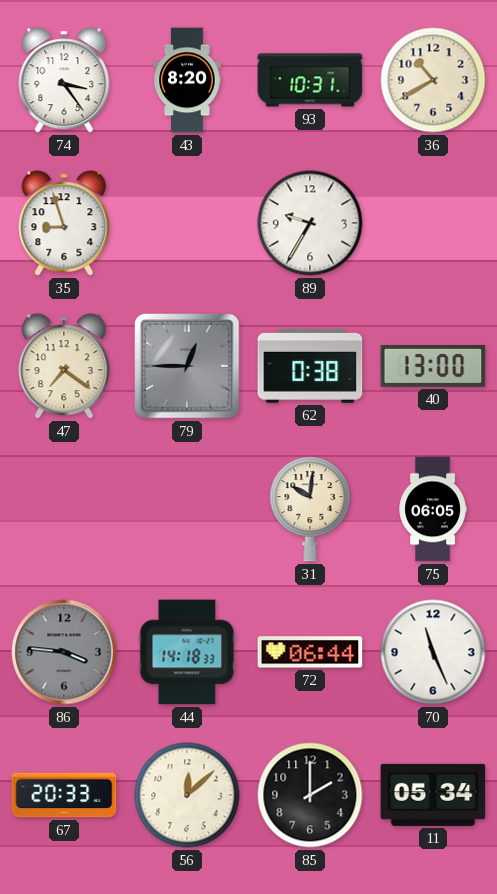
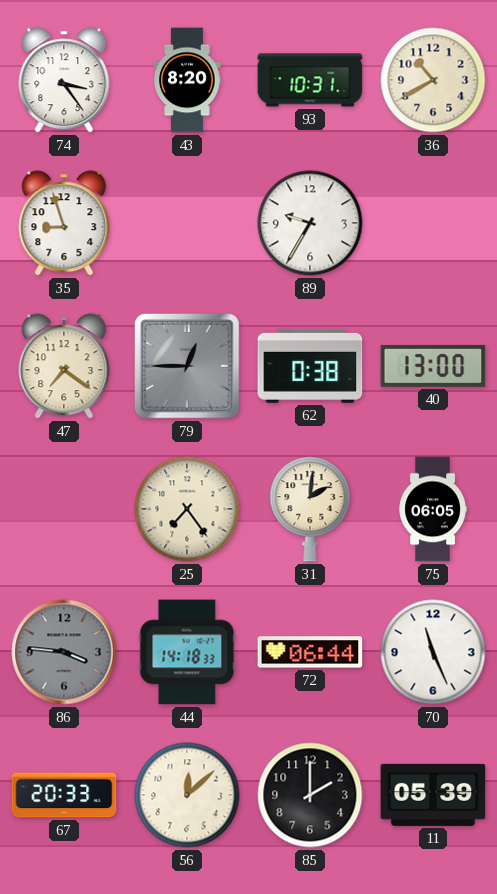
25: none -> 7:24
31: 10:01 -> 2:01
11: 05:34 -> 05:39
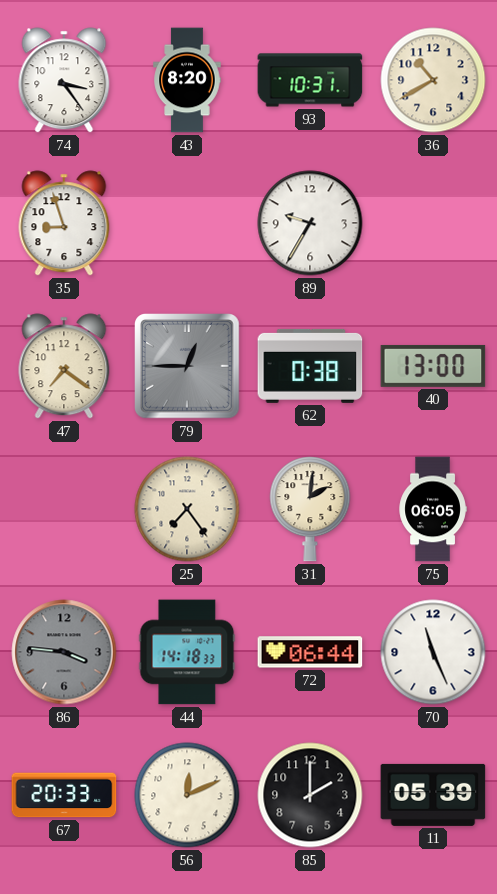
56: 12:08 -> 12:11
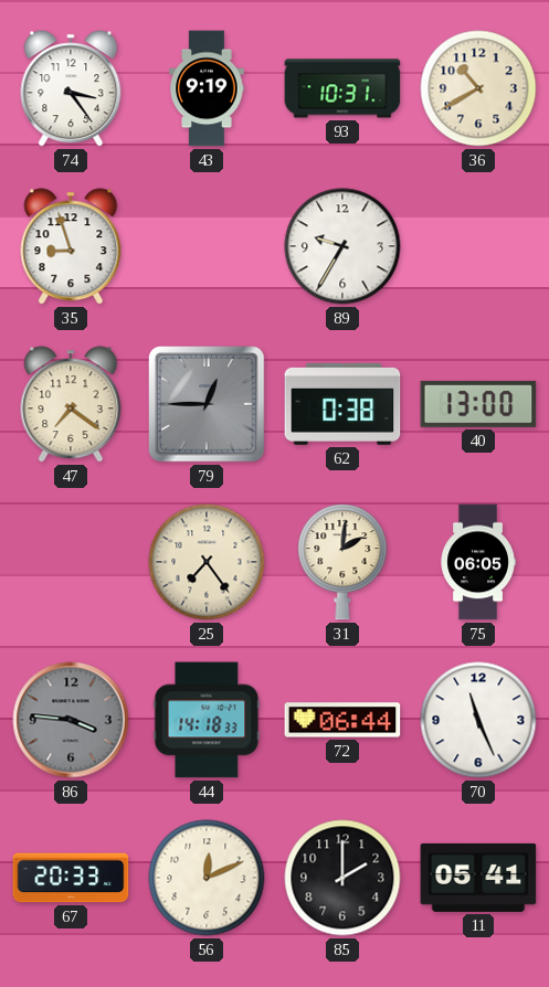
43: 8:20 -> 9:19
11: 05:39 -> 05:41
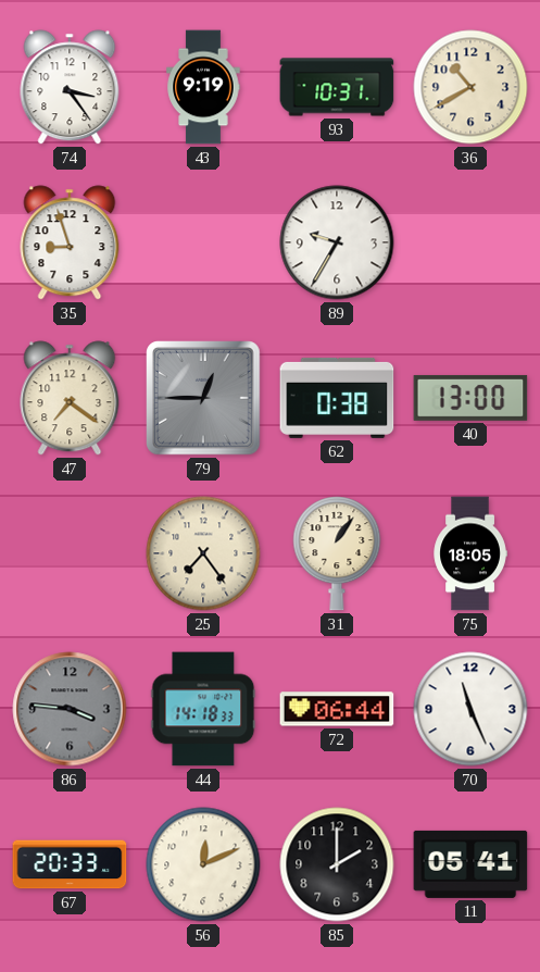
31: 2:01 -> 1:06
75: 06:05 -> 18:05
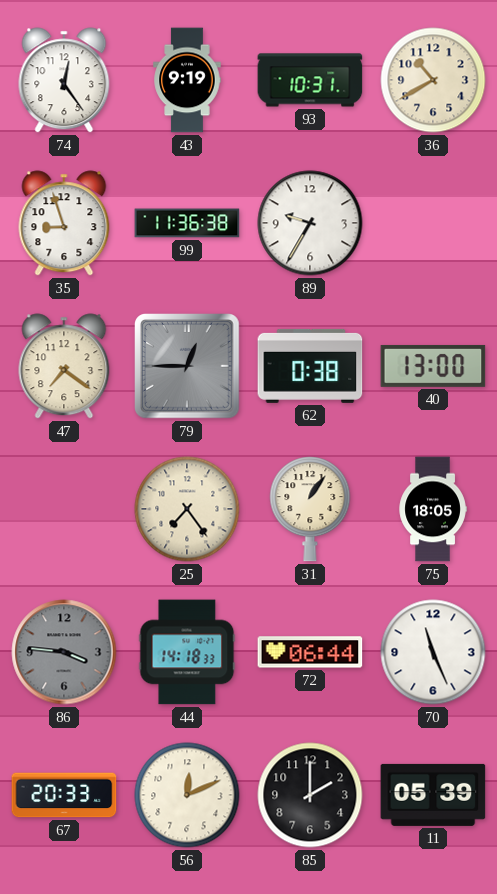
74: 3:24 -> 12:24
99: none -> 11:36
11: 05:41 -> 05:39
